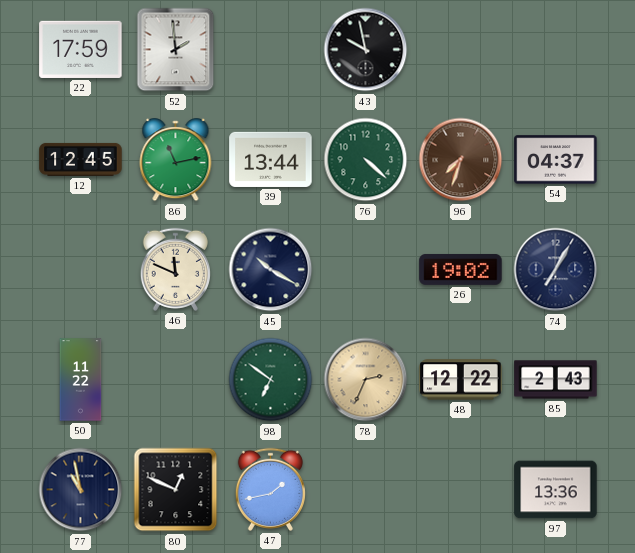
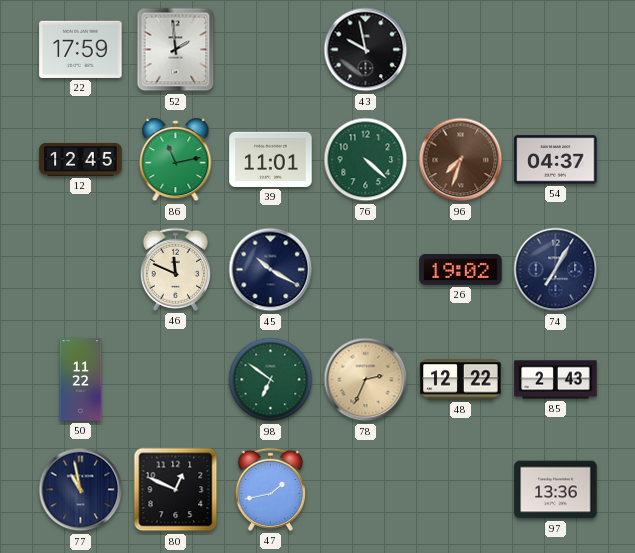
39: 13:44 -> 11:01
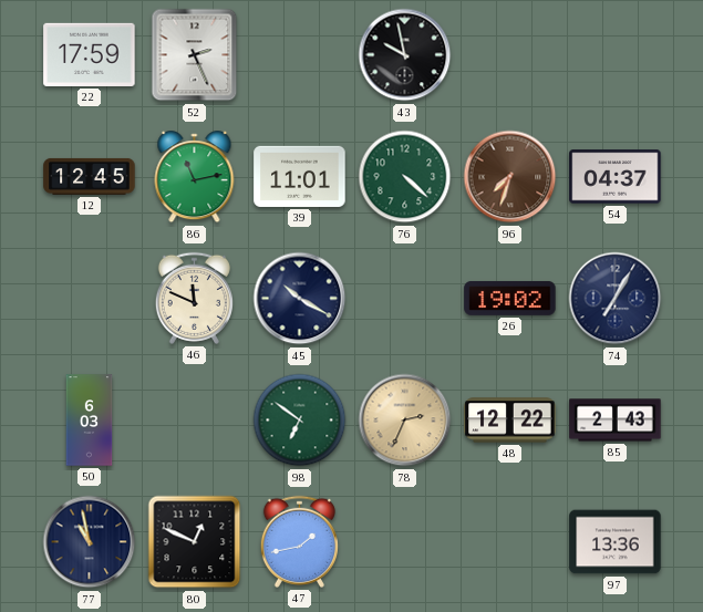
52: 1:59 -> 2:26
50: 11:22 -> 6:03
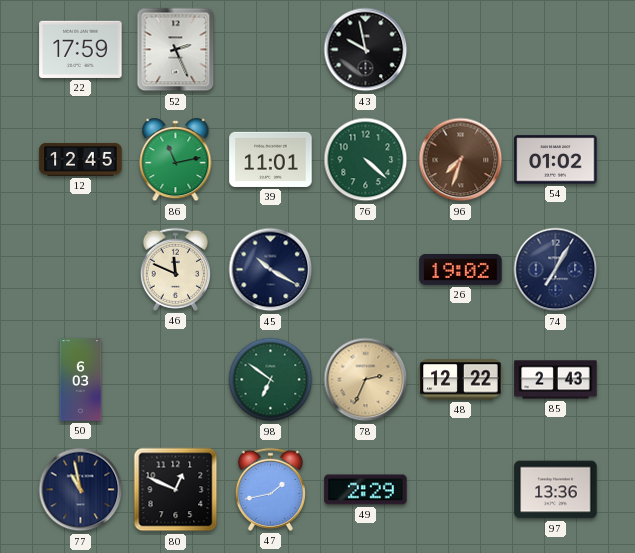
54: 04:37 -> 01:02
49: none -> 2:29
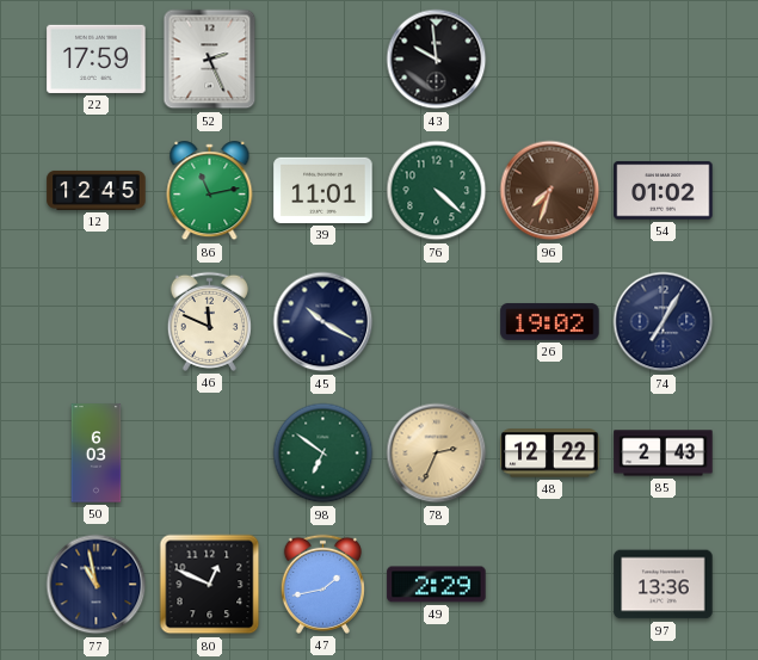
43: 9:58 -> 9:59
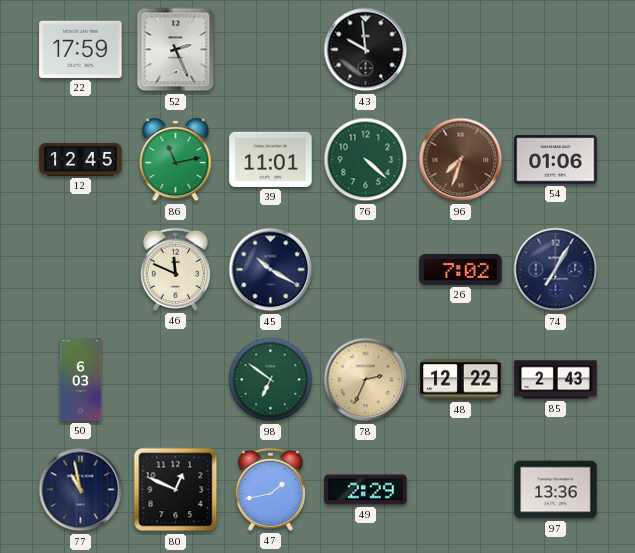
54: 01:02 -> 01:06
26: 19:02 -> 7:02
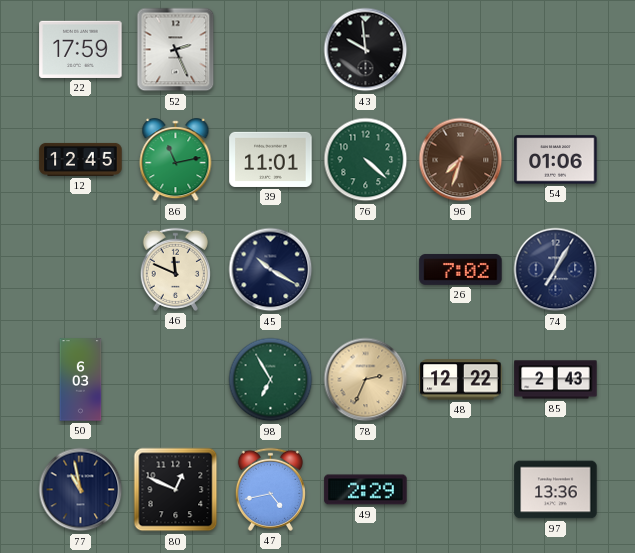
98: 6:51 -> 6:55
47: 1:43 -> 4:43
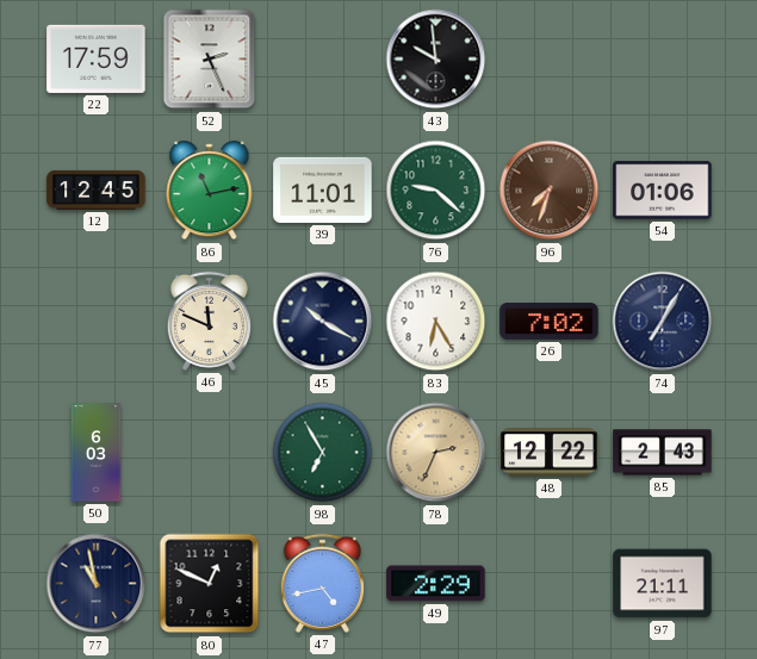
76: 4:22 -> 9:22
83: none -> 6:25
97: 13:36 -> 21:11
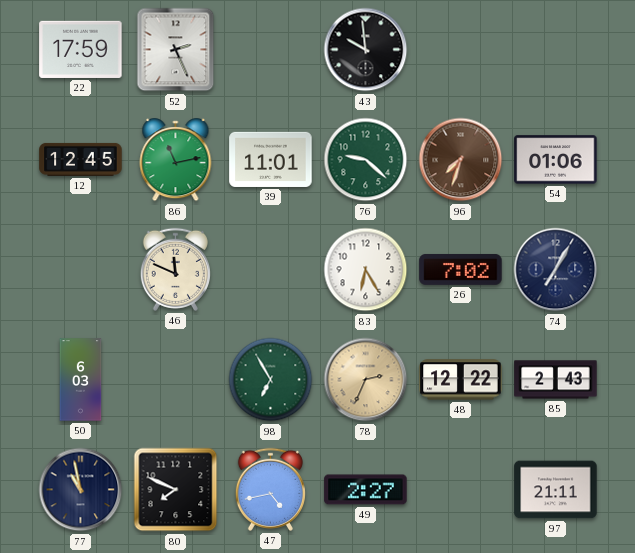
45: 10:20 -> none
80: 12:49 -> 7:49
49: 2:29 -> 2:27
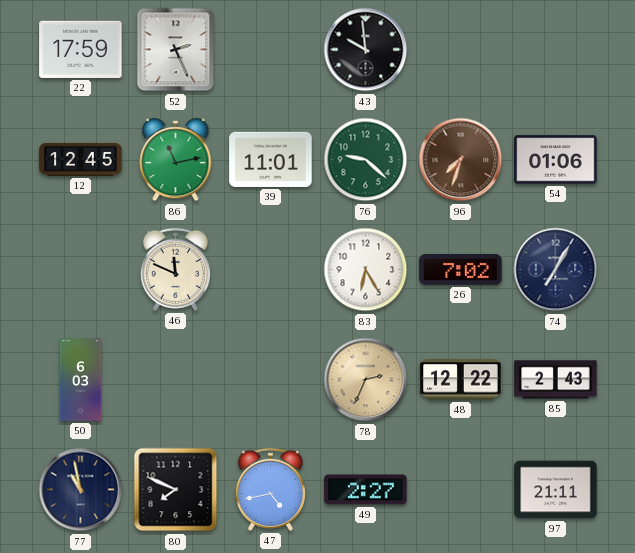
98: 6:55 -> none
